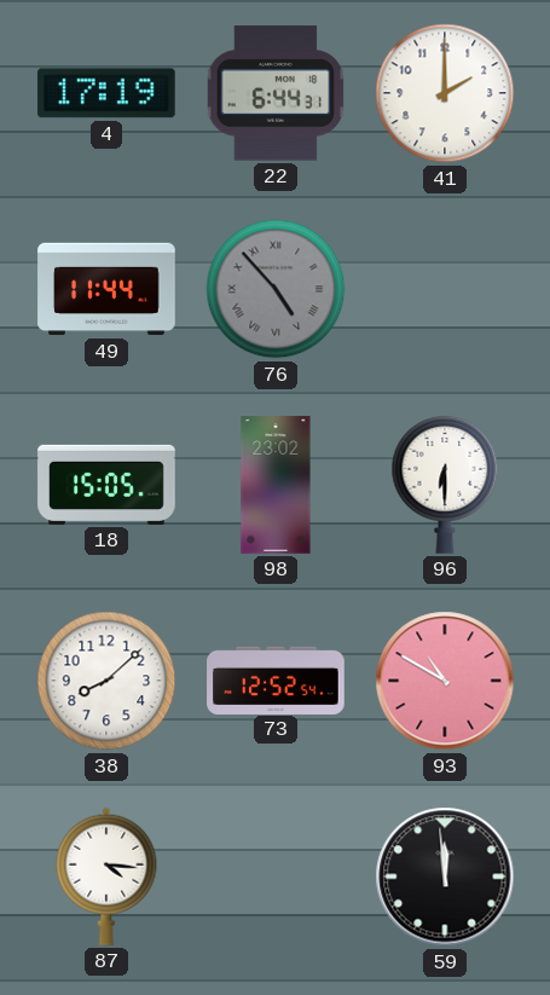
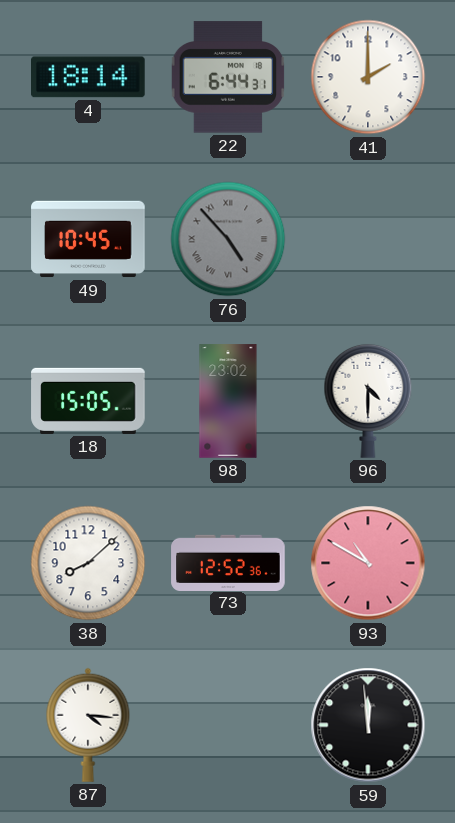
4: 17:19 -> 18:14
49: 11:44 -> 10:45
96: 6:30 -> 4:30
73: 12:52:54 -> 12:52:36
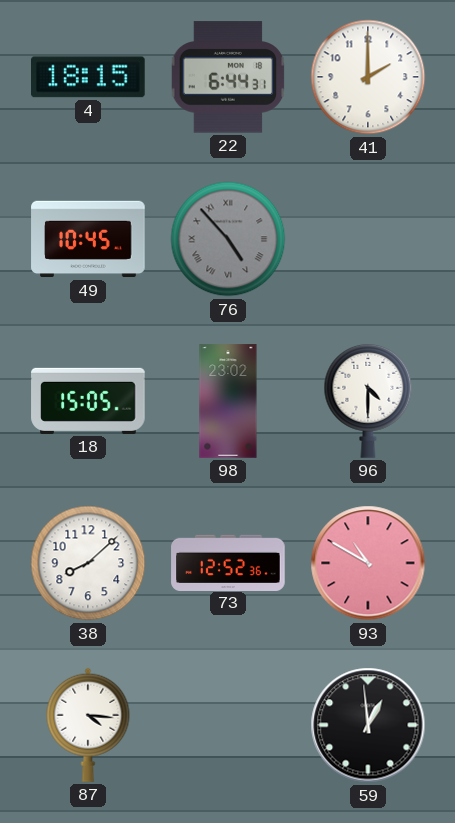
4: 18:14 -> 18:15
59: 11:59 -> 12:59
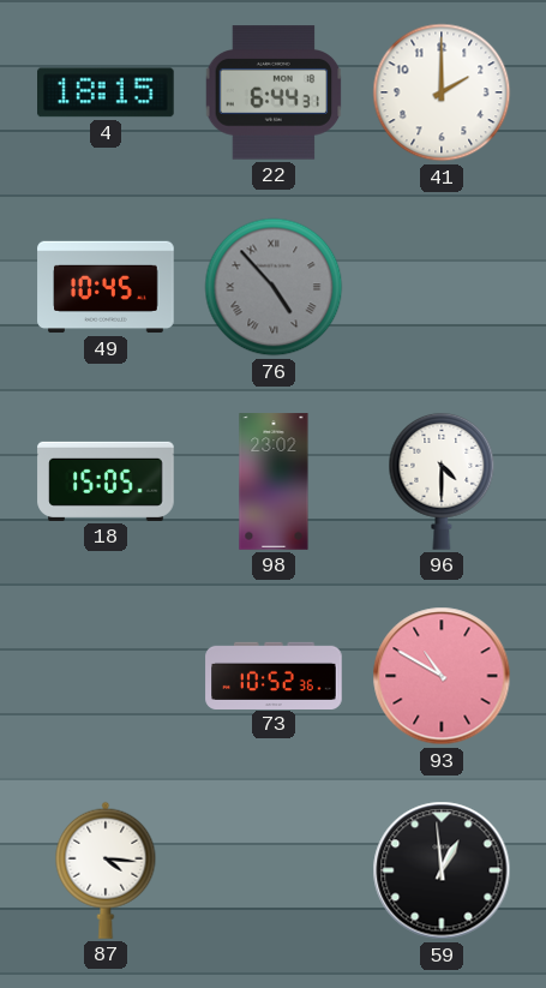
38: 8:08 -> none
73: 12:52 -> 10:52
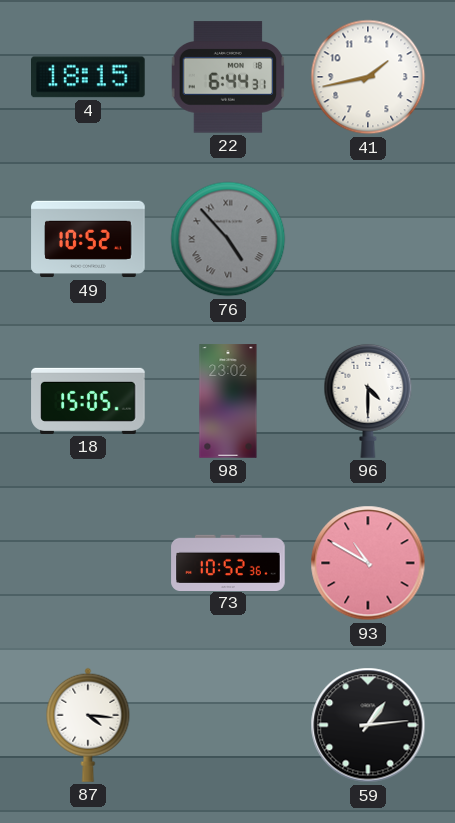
41: 2:00 -> 1:43
49: 10:45 -> 10:52
59: 12:59 -> 1:14
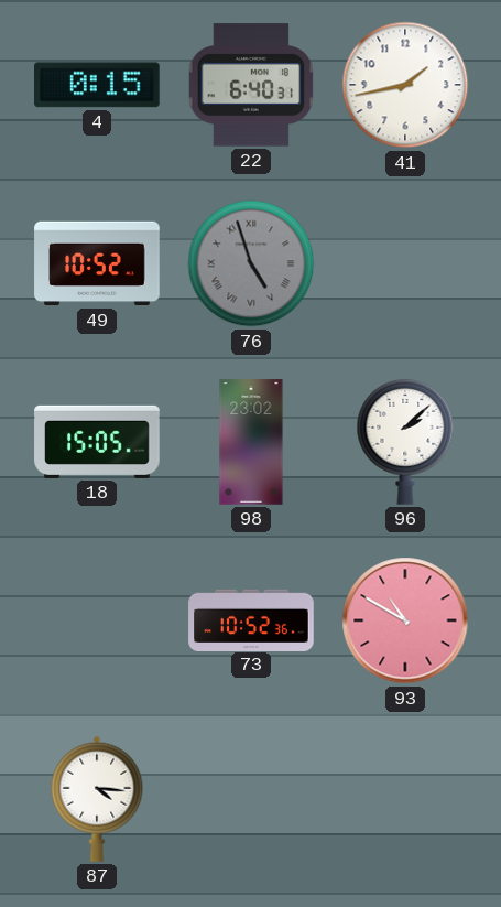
4: 18:15 -> 0:15
22: 6:44 -> 6:40
76: 4:53 -> 4:57
96: 4:30 -> 2:08
59: 1:14 -> none
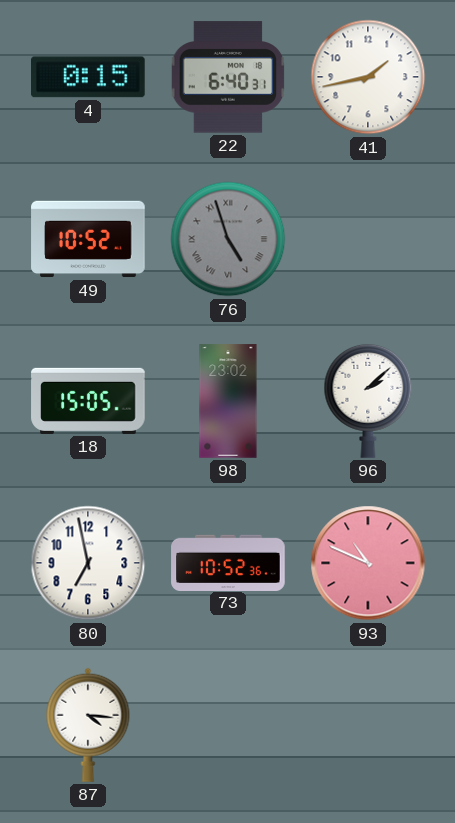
80: none -> 6:58
93: 10:50 -> 10:49
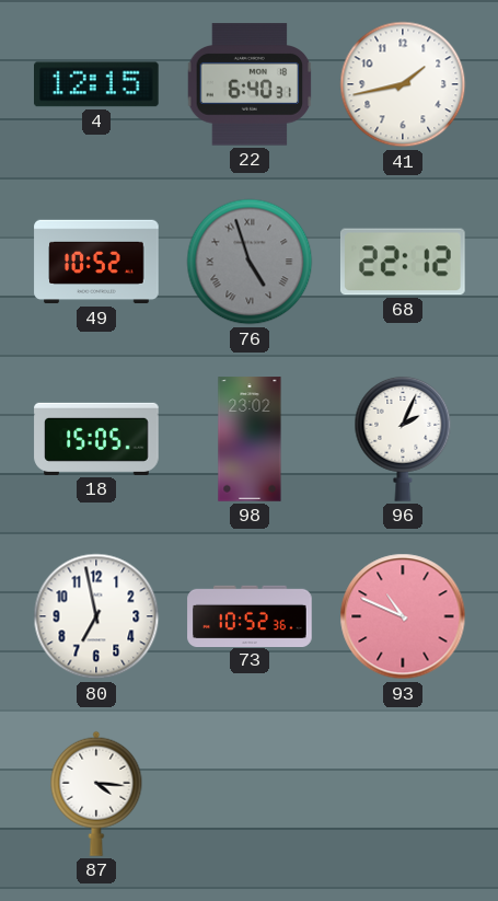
4: 0:15 -> 12:15
68: none -> 22:12
96: 2:08 -> 2:04
